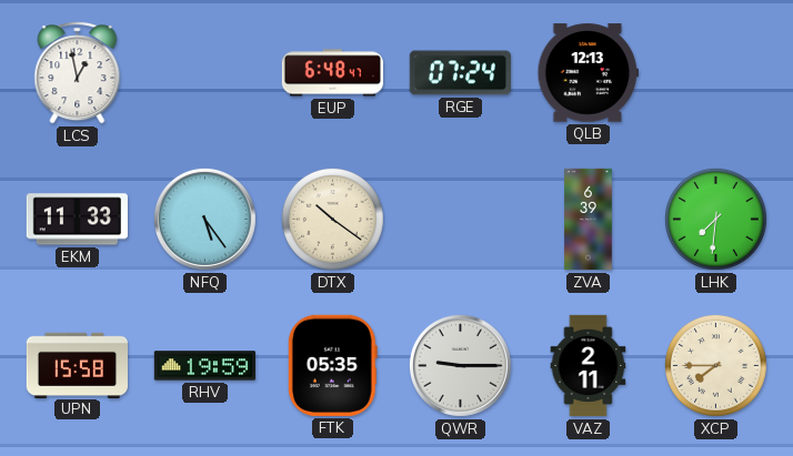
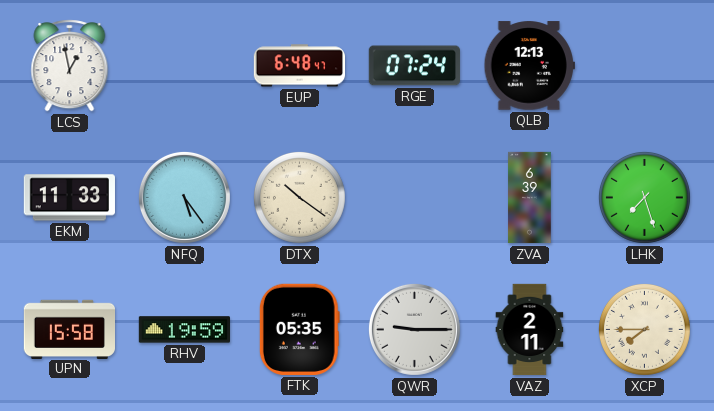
LHK: 7:31 -> 7:27
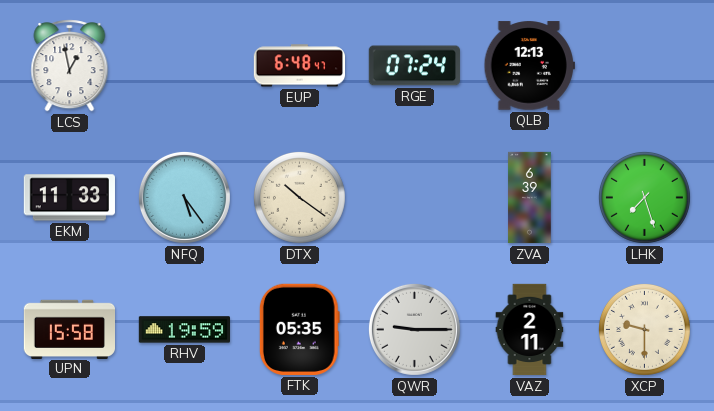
XCP: 7:45 -> 9:30
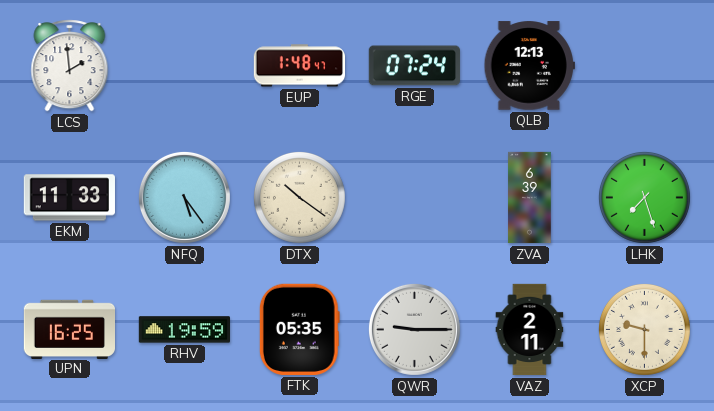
LCS: 12:58 -> 1:59
EUP: 6:48 -> 1:48
UPN: 15:58 -> 16:25
